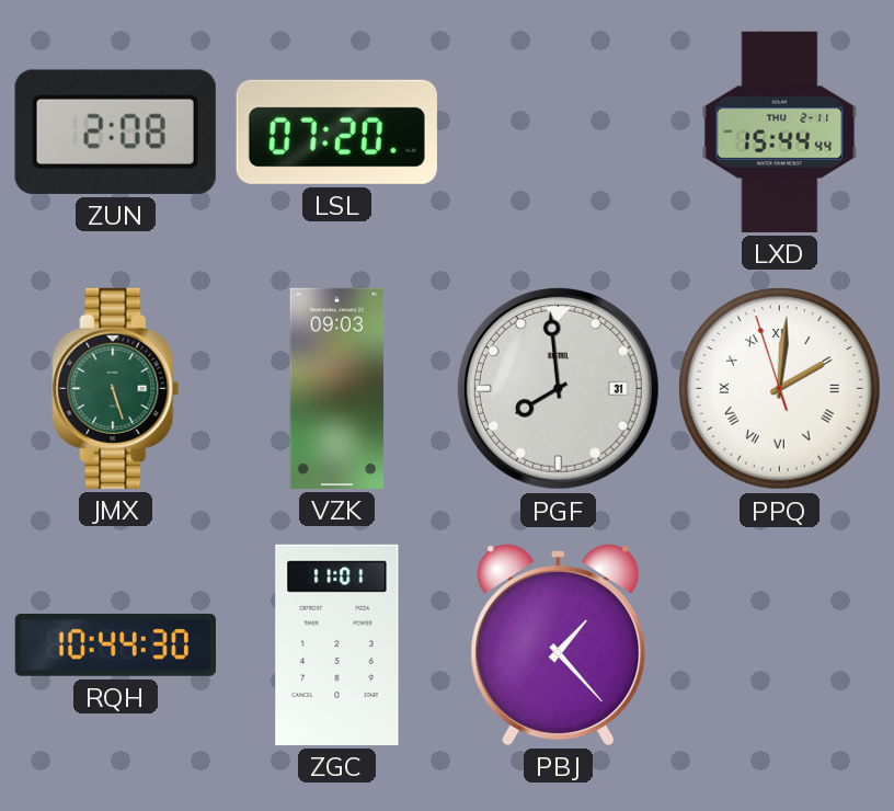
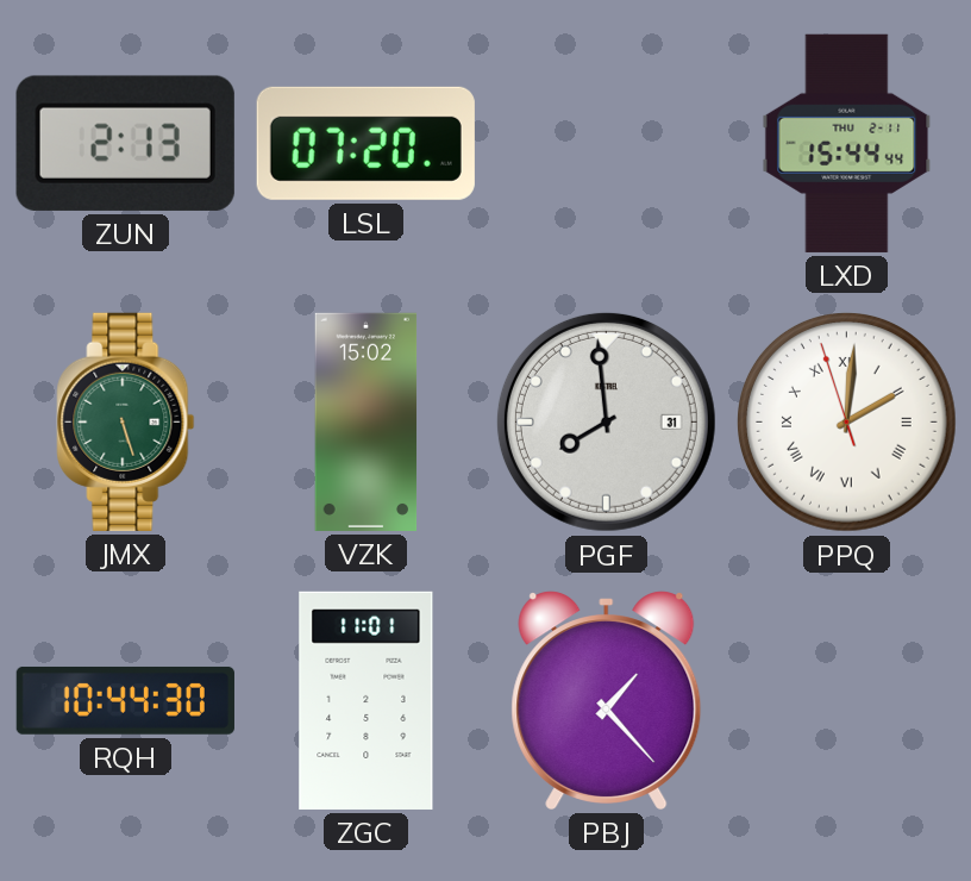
ZUN: 2:08 -> 2:13
VZK: 09:03 -> 15:02
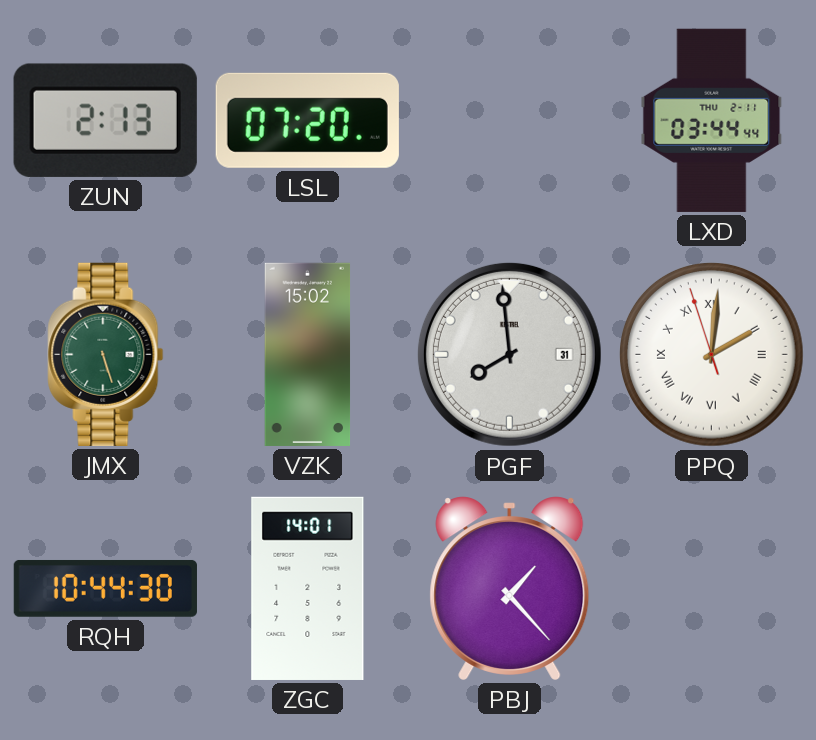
LXD: 15:44 -> 03:44
ZGC: 11:01 -> 14:01
